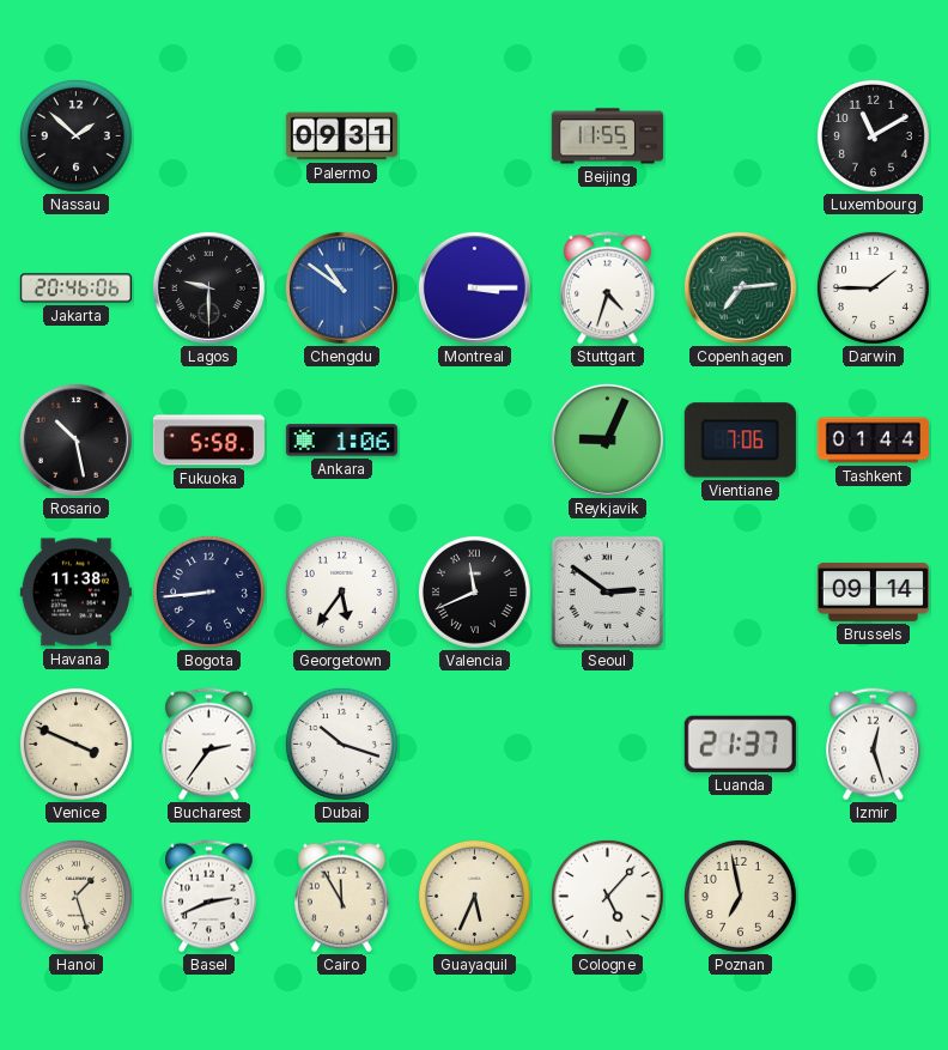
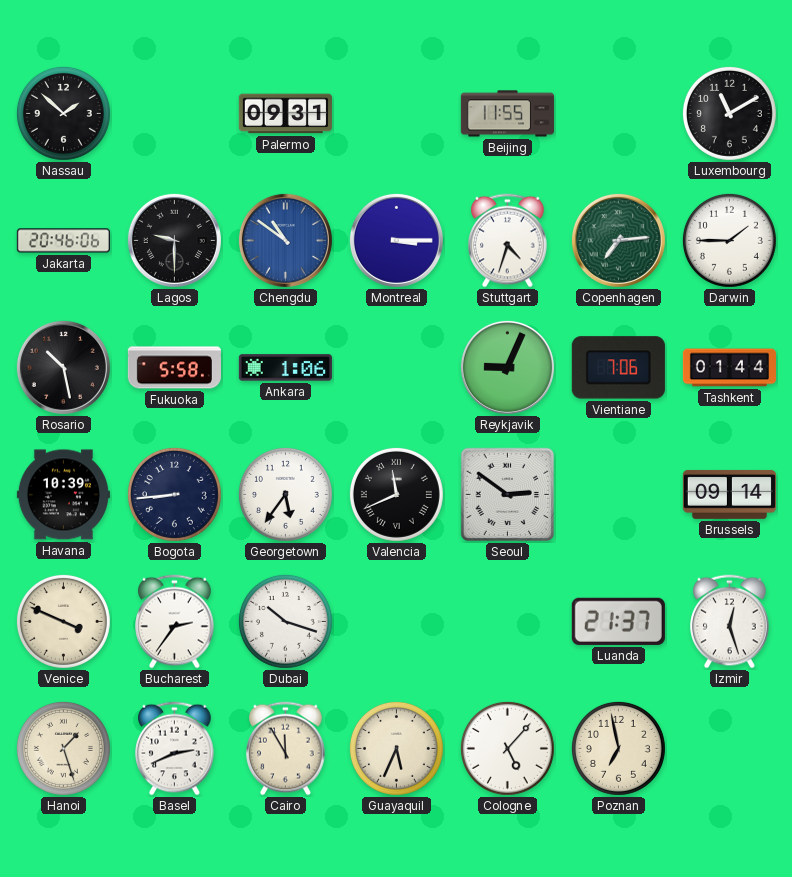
Havana: 11:38 -> 10:39
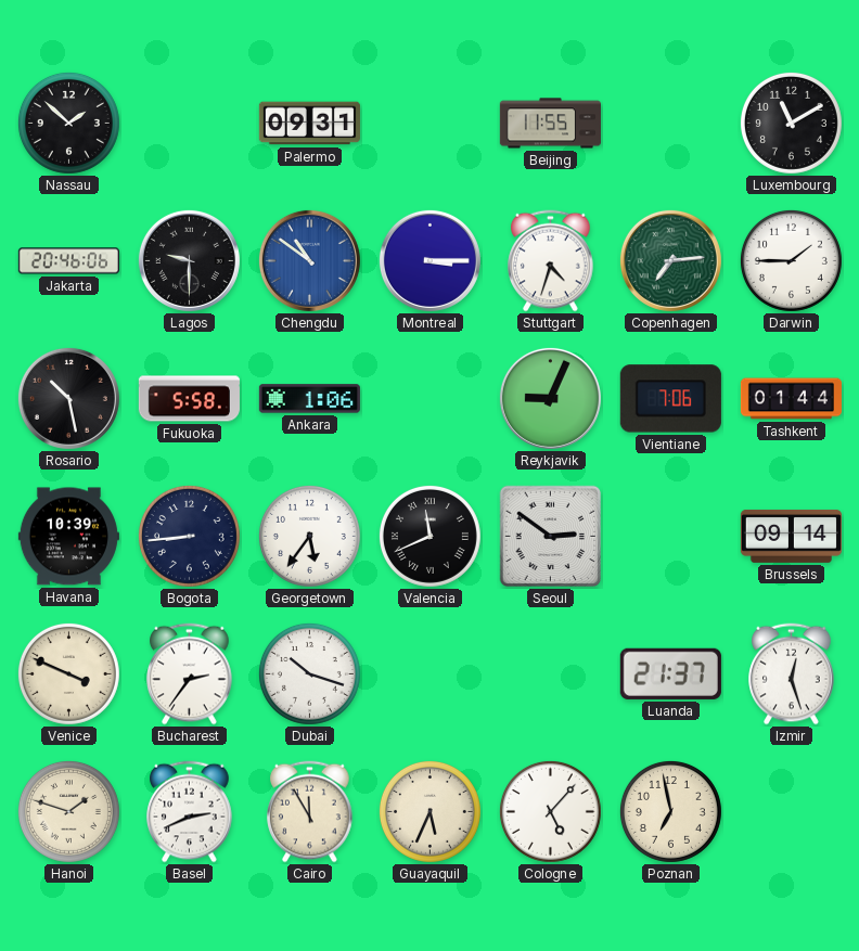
Hanoi: 1:27 -> 1:48
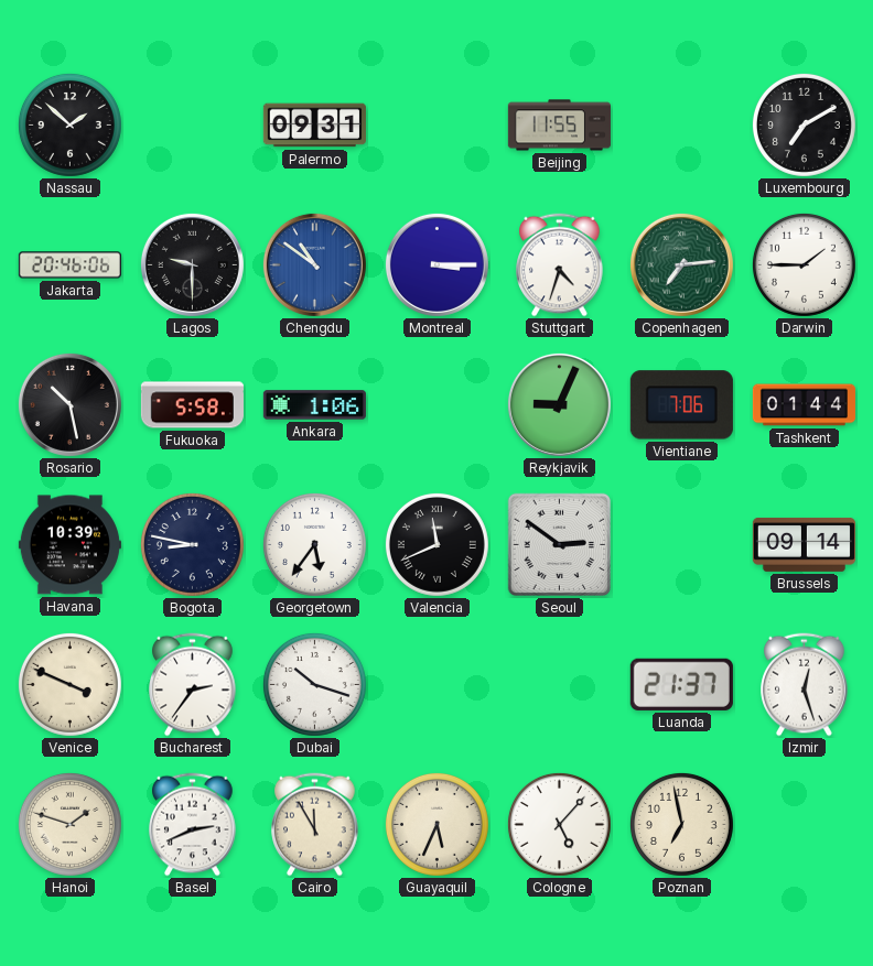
Luxembourg: 11:10 -> 7:10
Bogota: 8:44 -> 8:47
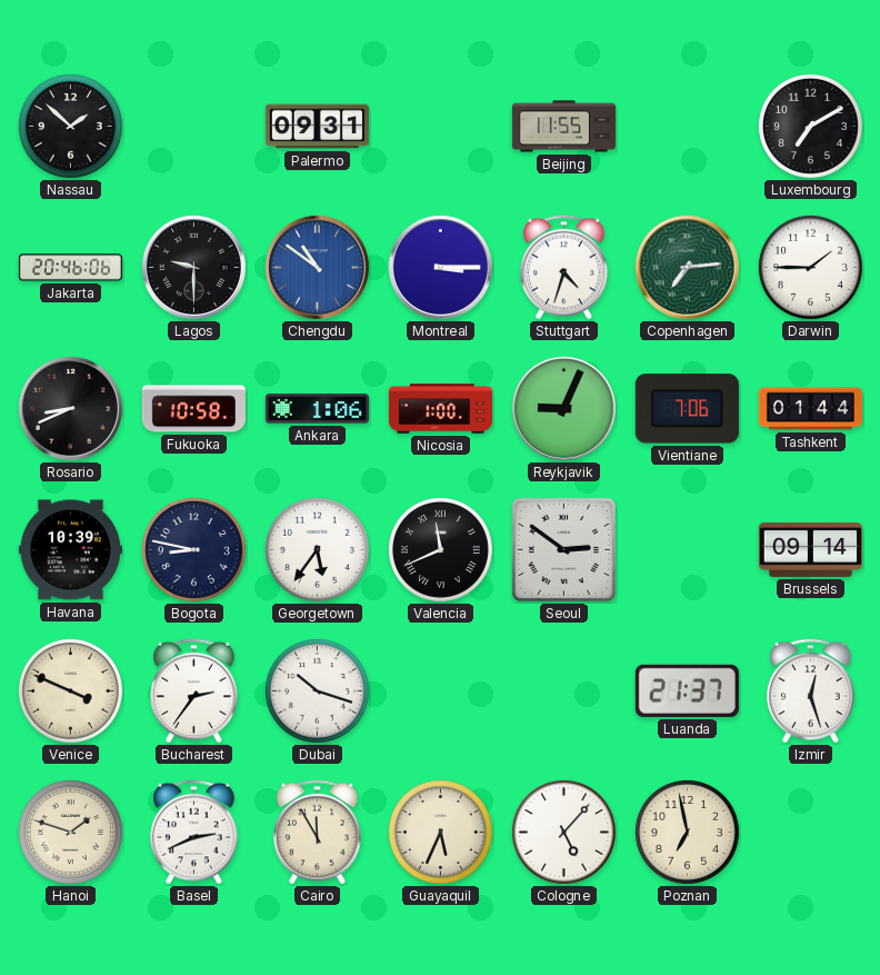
Rosario: 10:28 -> 8:41
Fukuoka: 5:58 -> 10:58
Nicosia: none -> 1:00
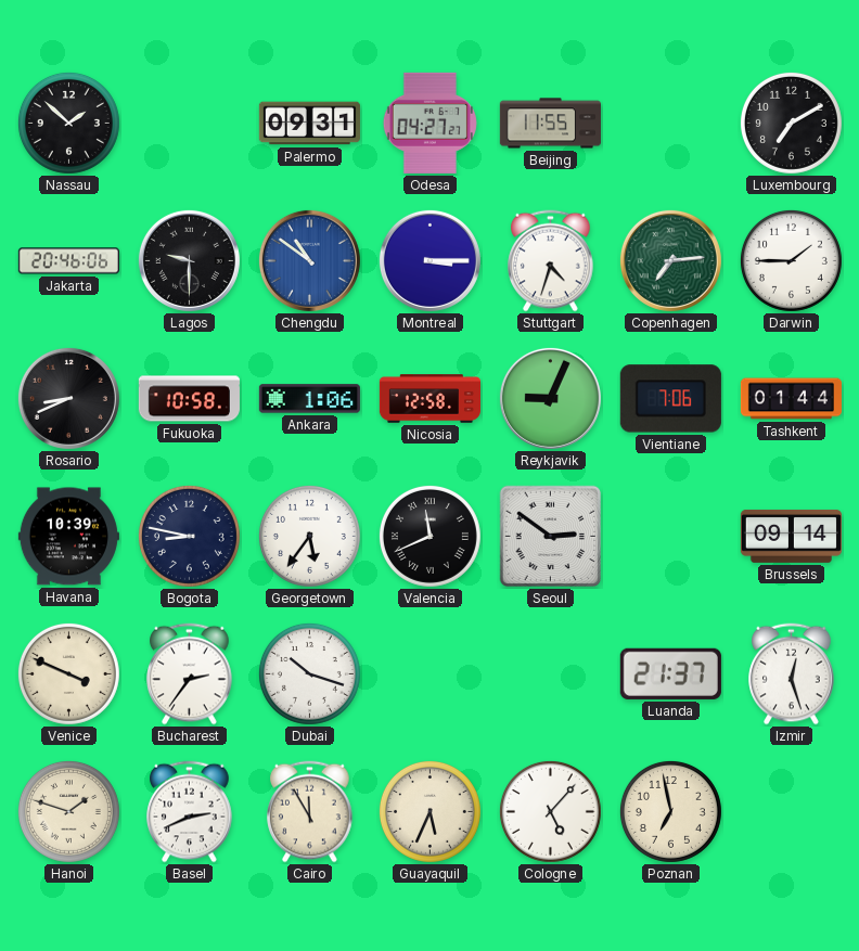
Odesa: none -> 04:27
Nicosia: 1:00 -> 12:58
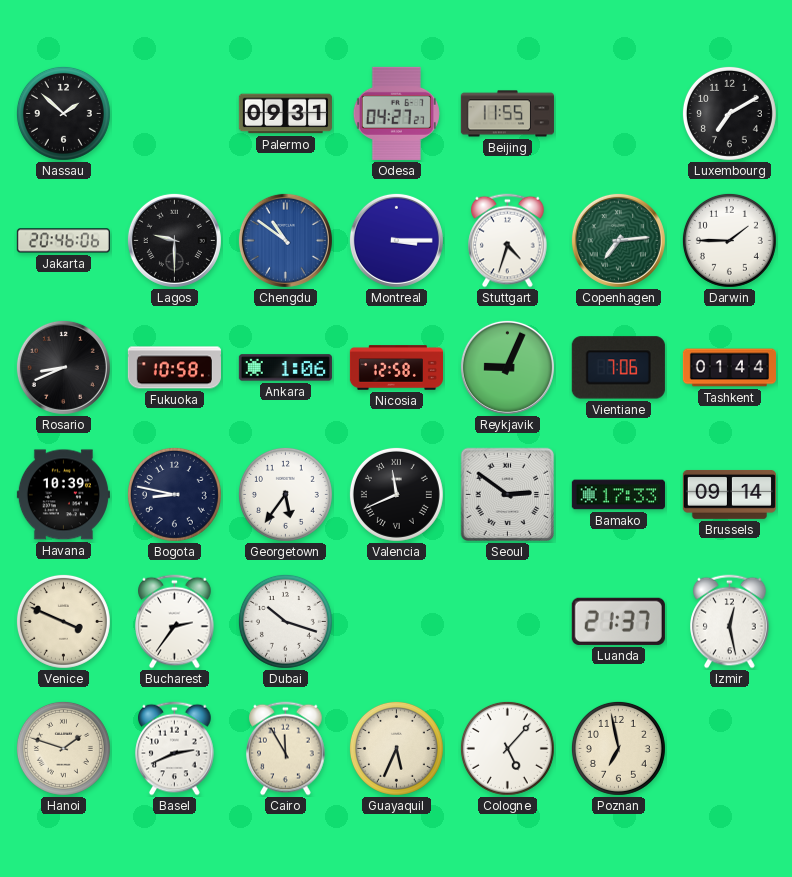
Bamako: none -> 17:33
Izmir: 12:27 -> 12:28
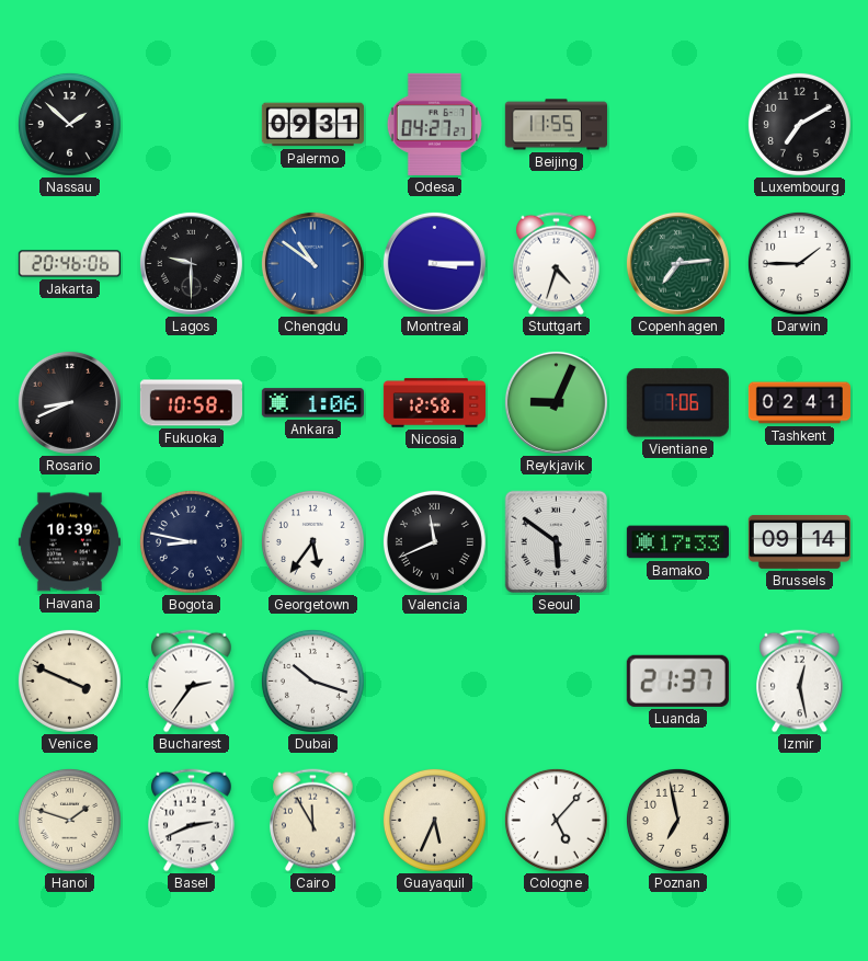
Tashkent: 01:44 -> 02:41
Seoul: 2:51 -> 5:51
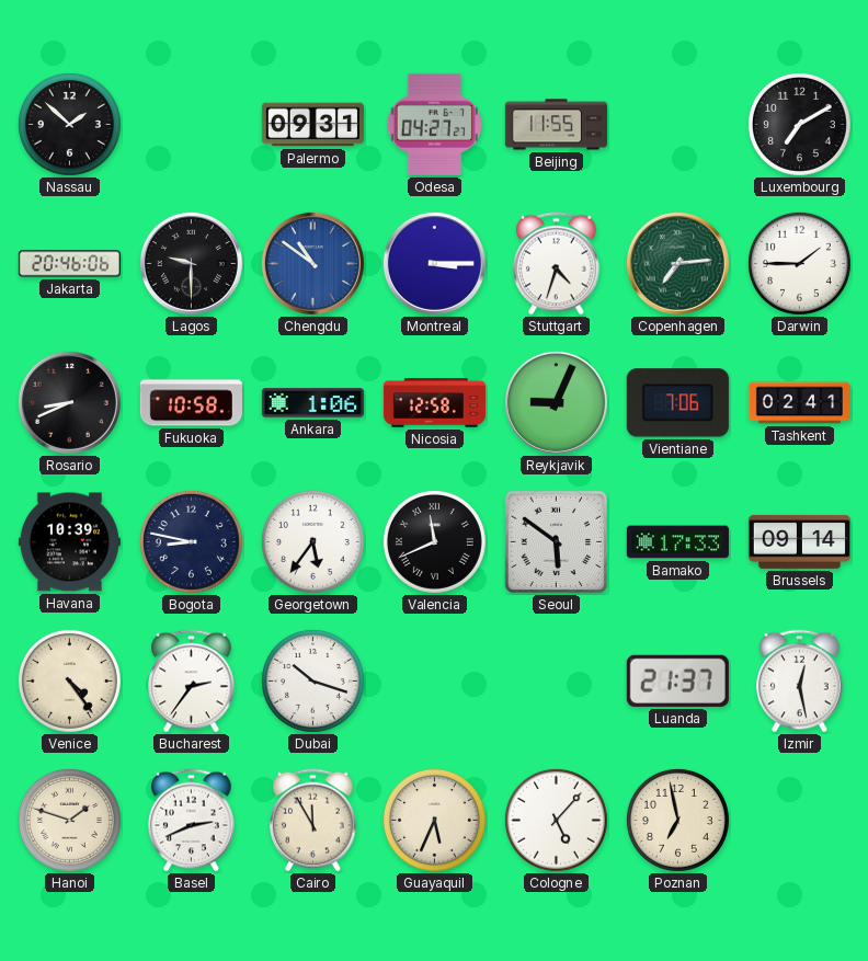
Venice: 3:49 -> 4:24
